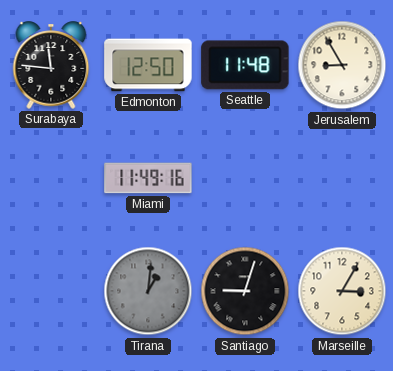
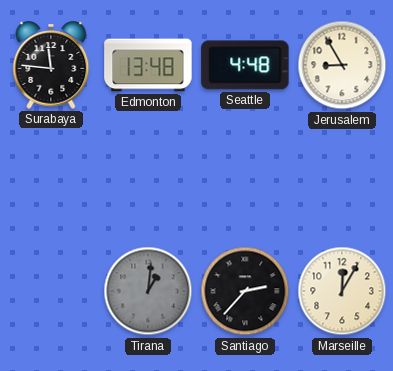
Edmonton: 12:50 -> 13:48
Seattle: 11:48 -> 4:48
Miami: 11:49 -> none
Santiago: 9:03 -> 2:37
Marseille: 3:05 -> 12:05
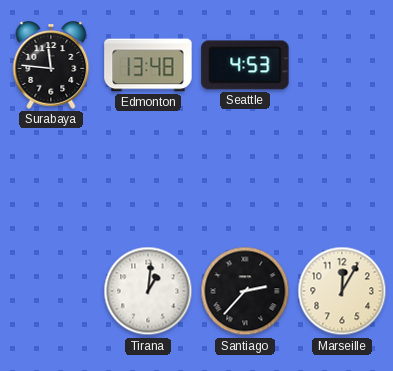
Seattle: 4:48 -> 4:53
Jerusalem: 8:55 -> none
Tirana dial: grey -> white
